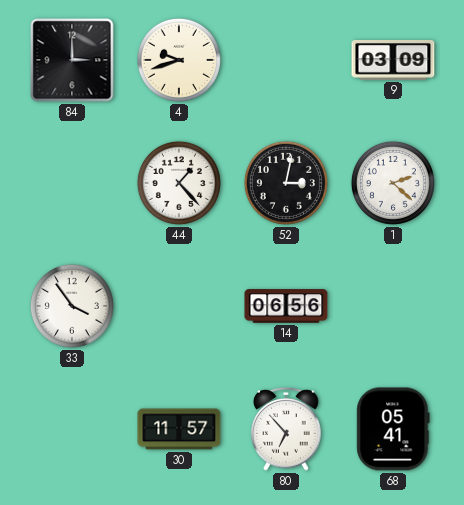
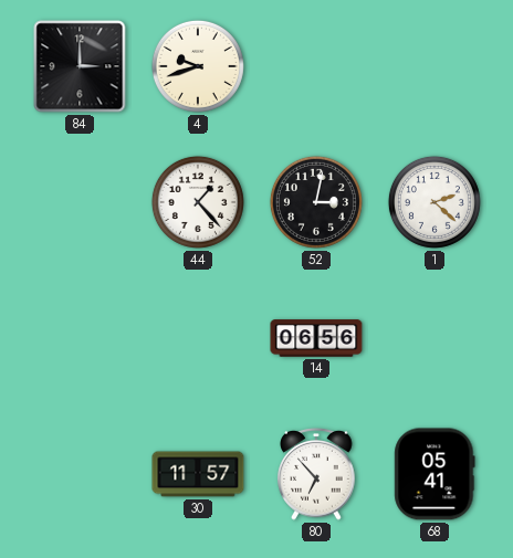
9: 03:09 -> none
33: 3:54 -> none
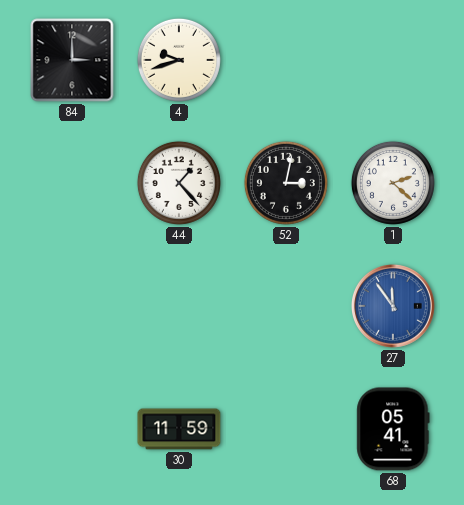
14: 06:56 -> none
27: none -> 11:54
30: 11:57 -> 11:59
80: 6:53 -> none
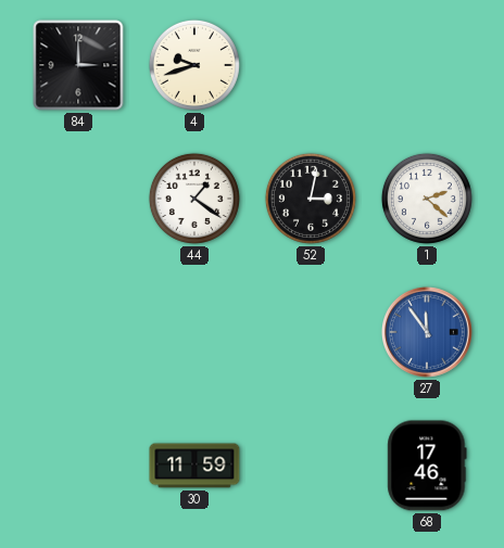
44: 1:23 -> 1:21
68: 05:41 -> 17:46
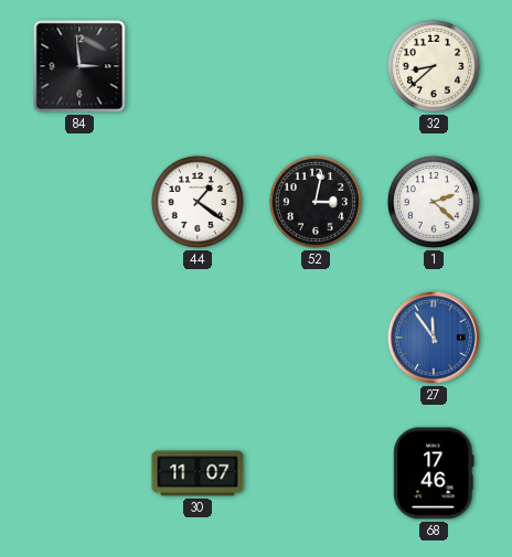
84: 3:00 -> 2:59
4: 9:42 -> none
32: none -> 8:38
30: 11:59 -> 11:07
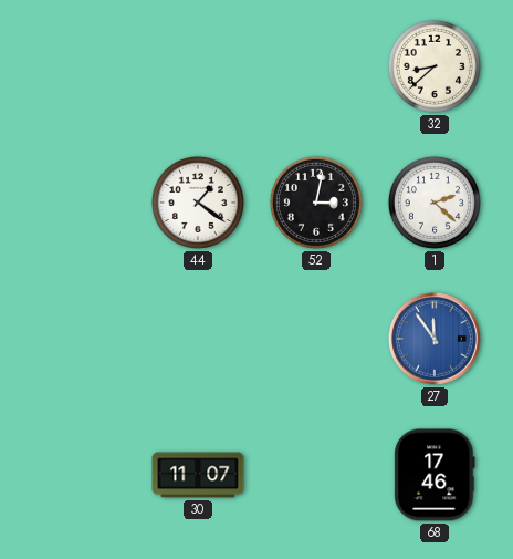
84: 2:59 -> none
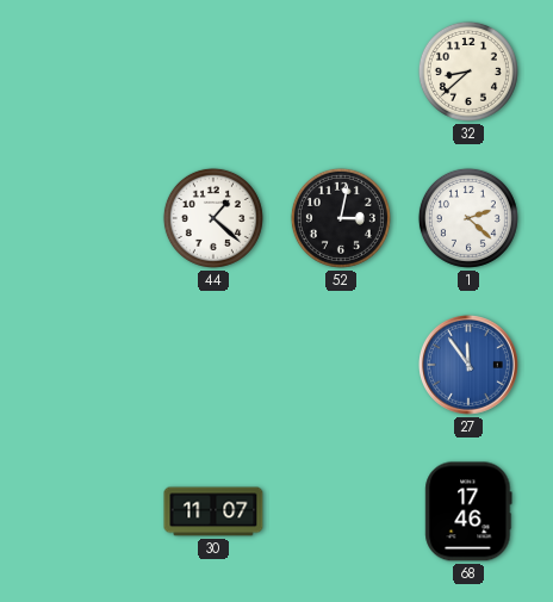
44: 1:21 -> 1:22
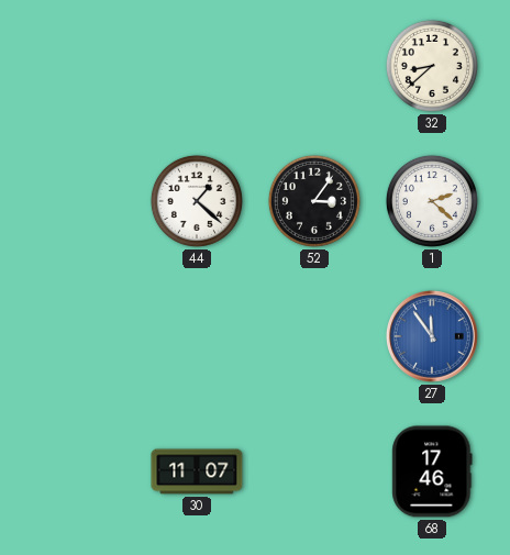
52: 3:02 -> 3:06
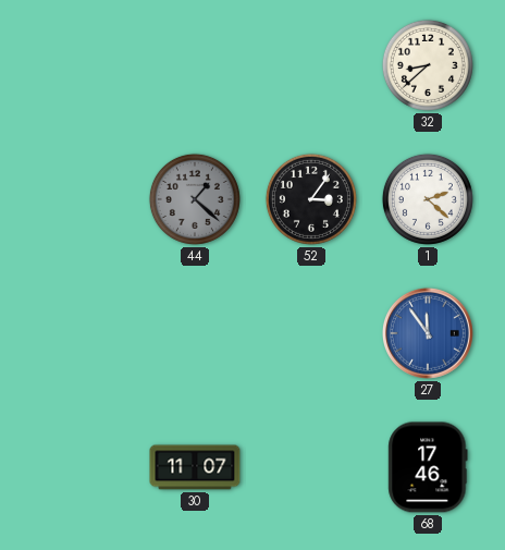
44 dial: white -> grey
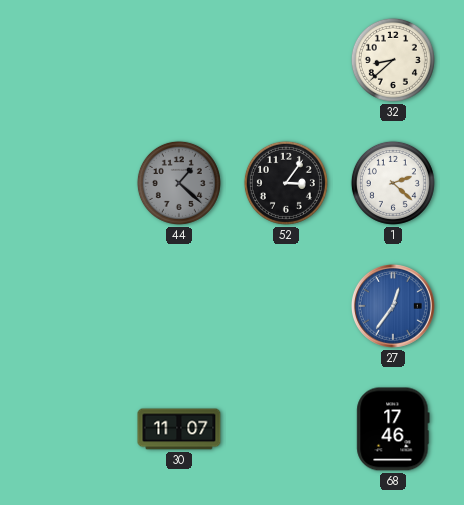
27: 11:54 -> 12:36
